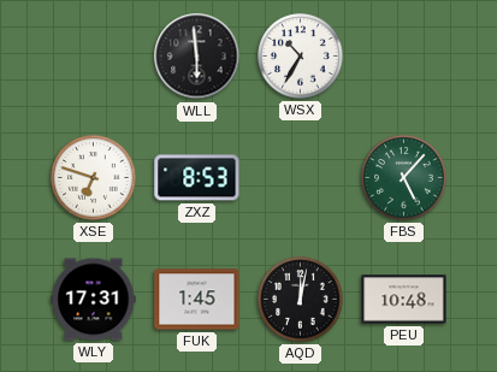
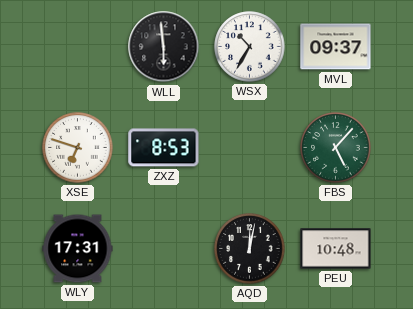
MVL: none -> 09:37
FUK: 1:45 -> none
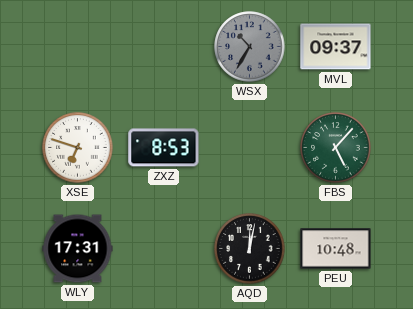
WLL: 5:59 -> none
WSX dial: white -> grey
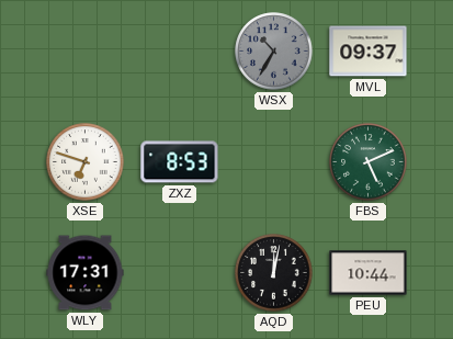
FBS: 5:07 -> 5:11
PEU: 10:48 -> 10:44
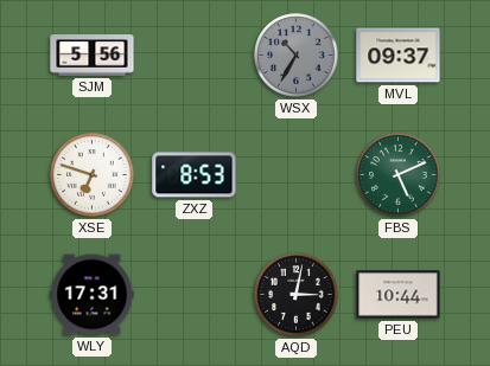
SJM: none -> 5:56
AQD: 12:02 -> 3:02
